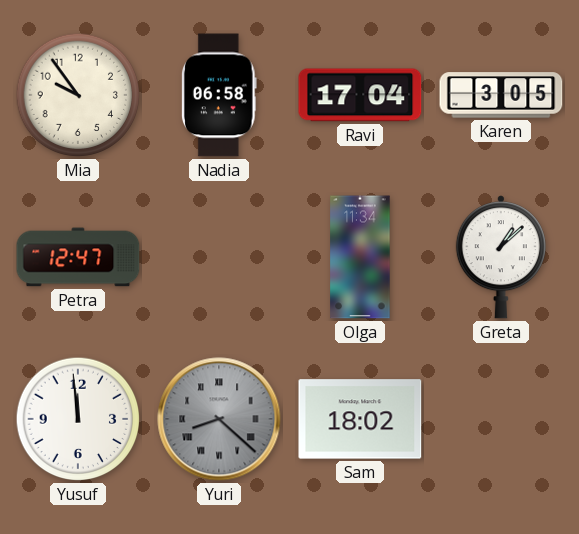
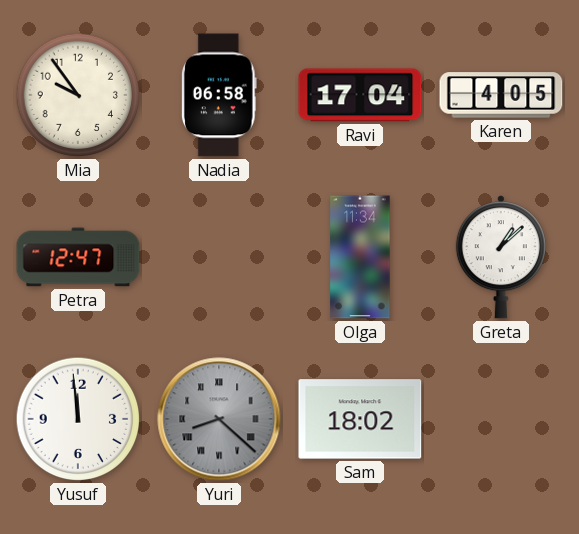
Karen: 3:05 -> 4:05
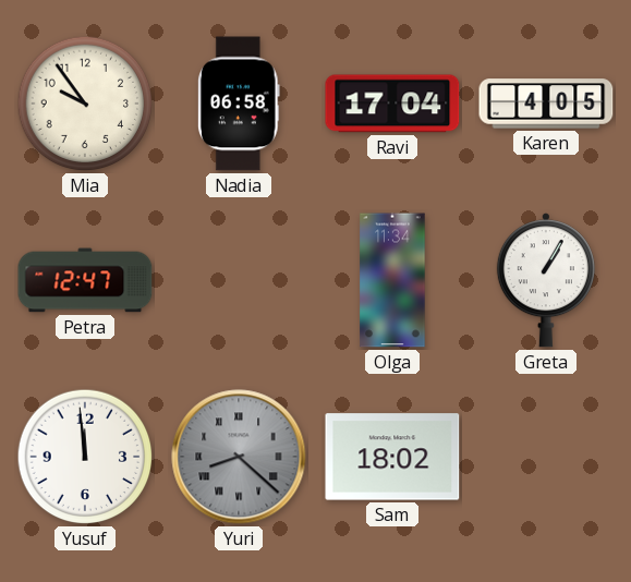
Greta: 1:08 -> 1:05
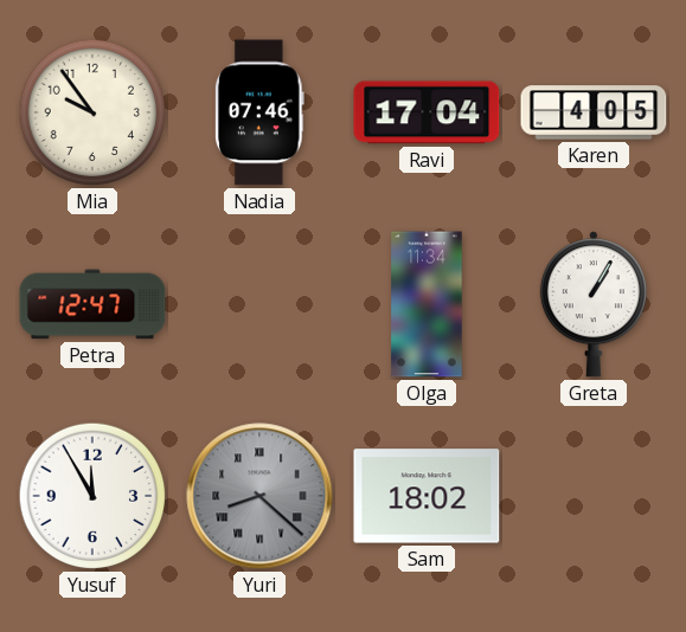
Nadia: 06:58 -> 07:46
Yusuf: 11:59 -> 11:55
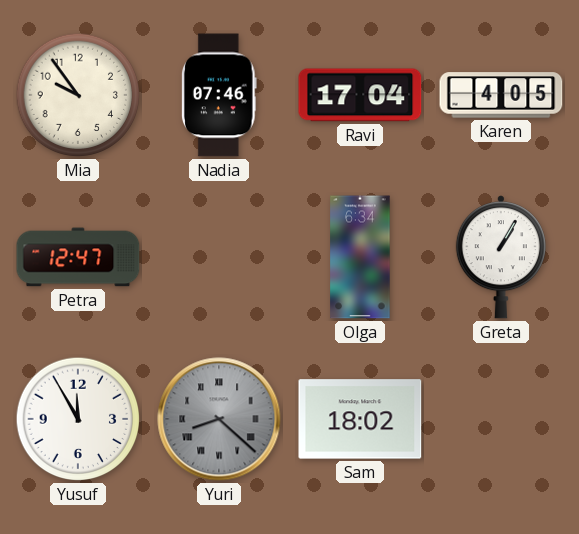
Olga: 11:34 -> 6:34
